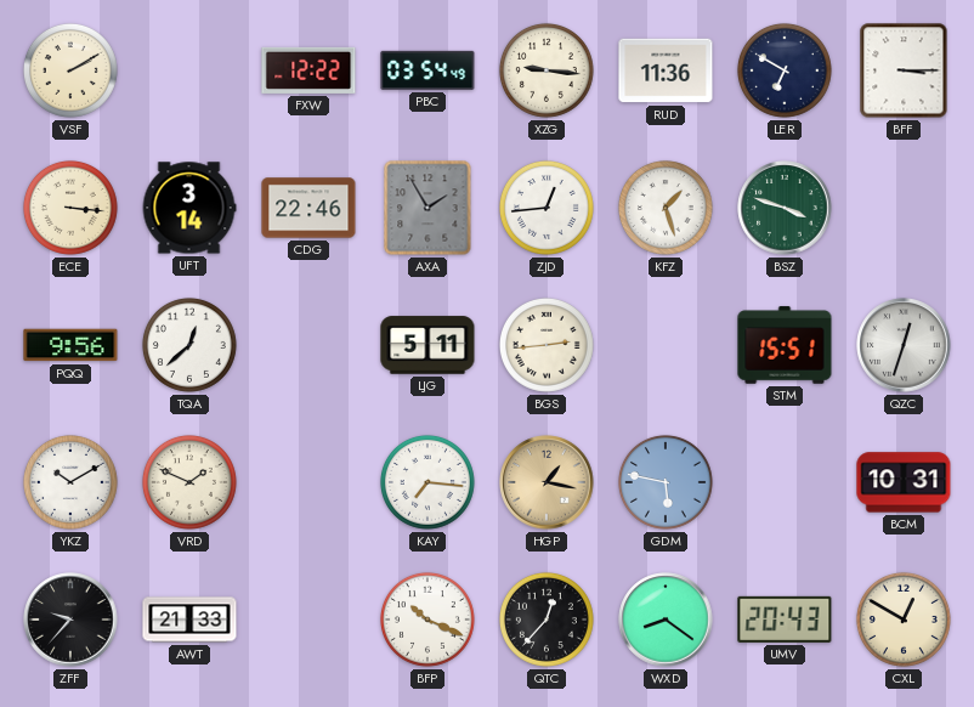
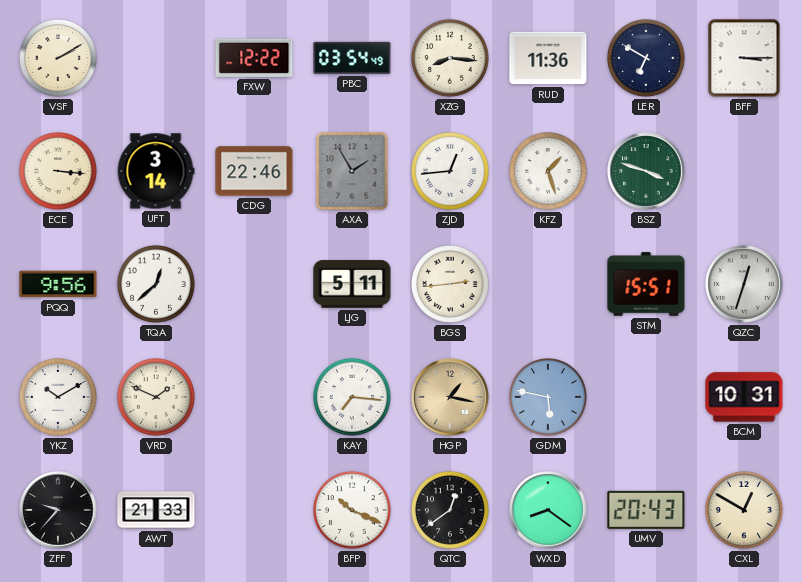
XZG: 9:16 -> 8:16
QTC: 12:37 -> 12:39
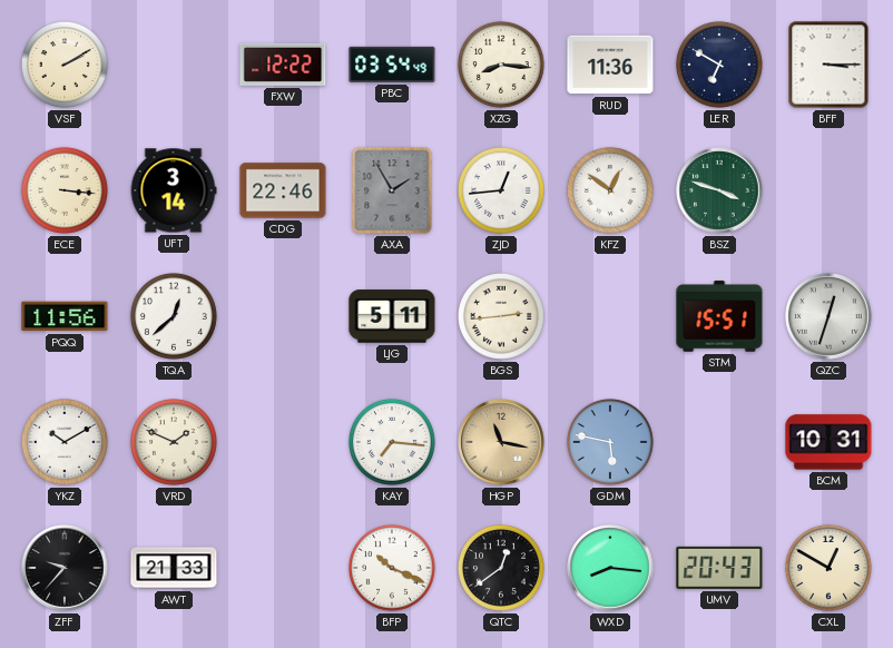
KFZ: 1:27 -> 12:51
PQQ: 9:56 -> 11:56
HGP: 1:17 -> 11:17
WXD: 8:21 -> 8:16
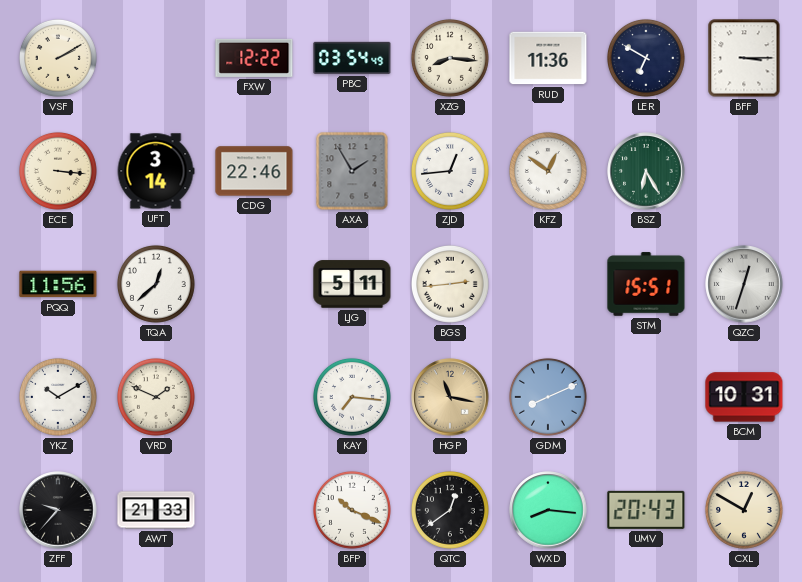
BSZ: 3:48 -> 6:25
GDM: 5:47 -> 8:11
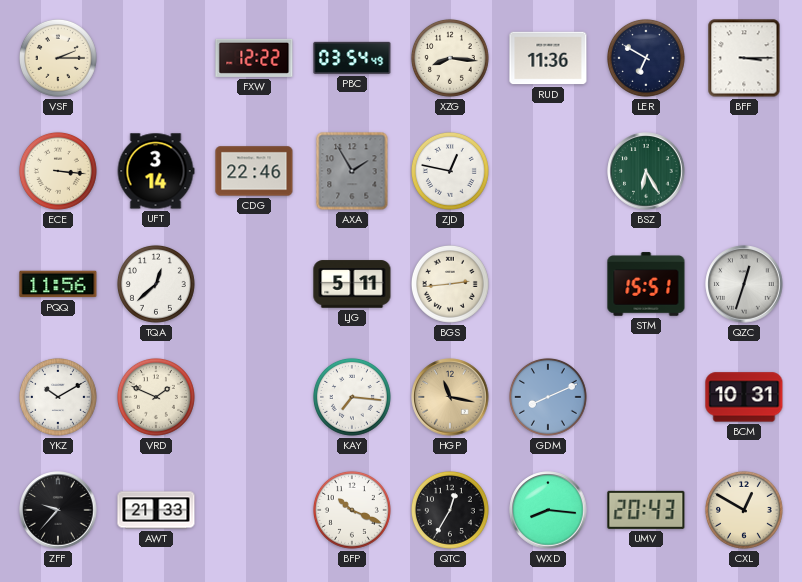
VSF: 2:10 -> 2:15
ZJD: 12:44 -> 12:47
KFZ: 12:51 -> none
QTC: 12:39 -> 12:35
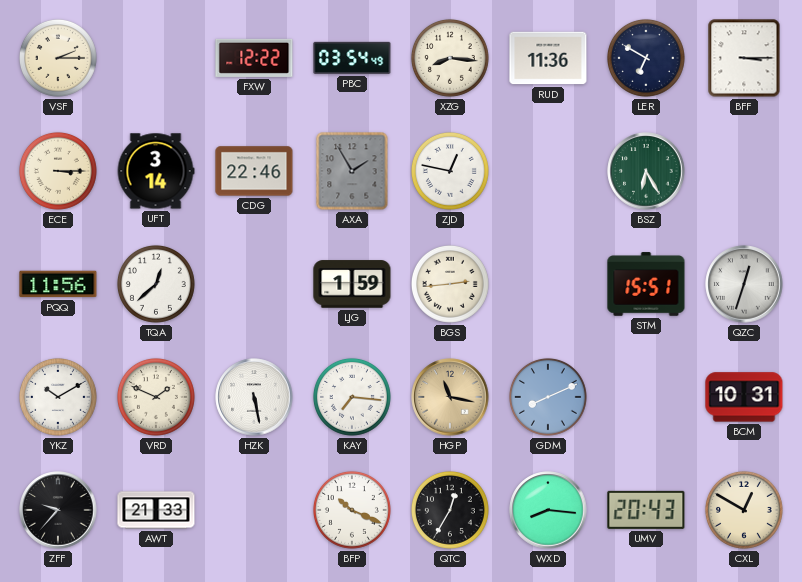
ECE: 3:16 -> 3:15
LJG: 5:11 -> 1:59
HZK: none -> 5:28
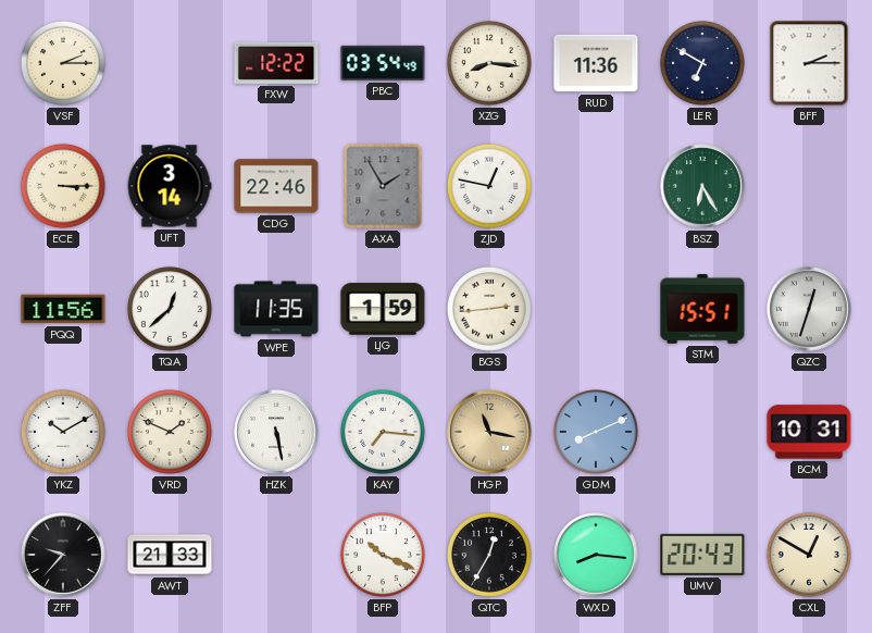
BFF: 3:15 -> 2:15
WPE: none -> 11:35
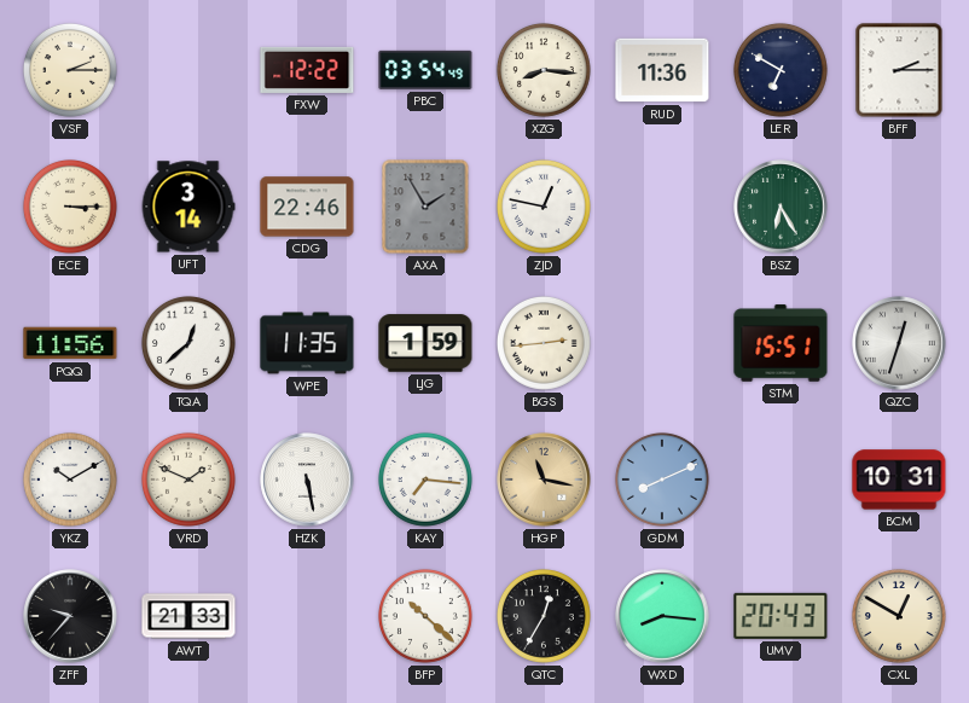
BFP: 10:19 -> 10:22
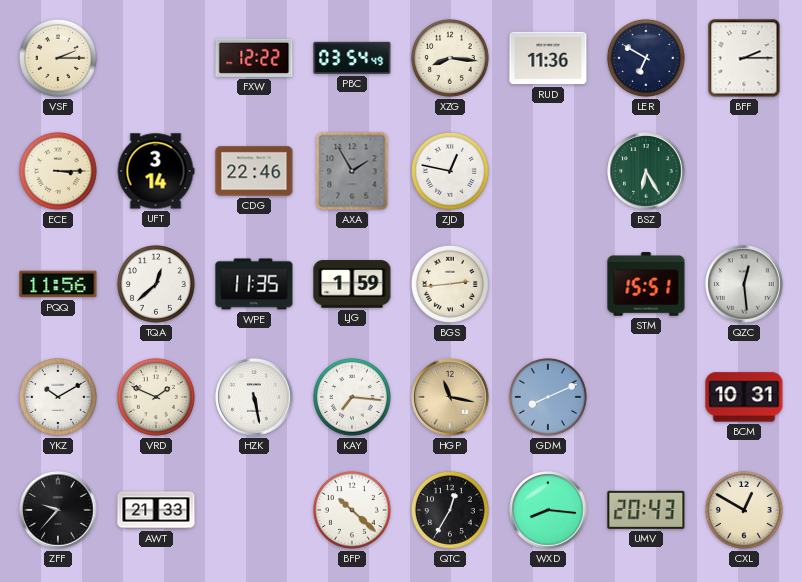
QZC: 12:33 -> 12:29
